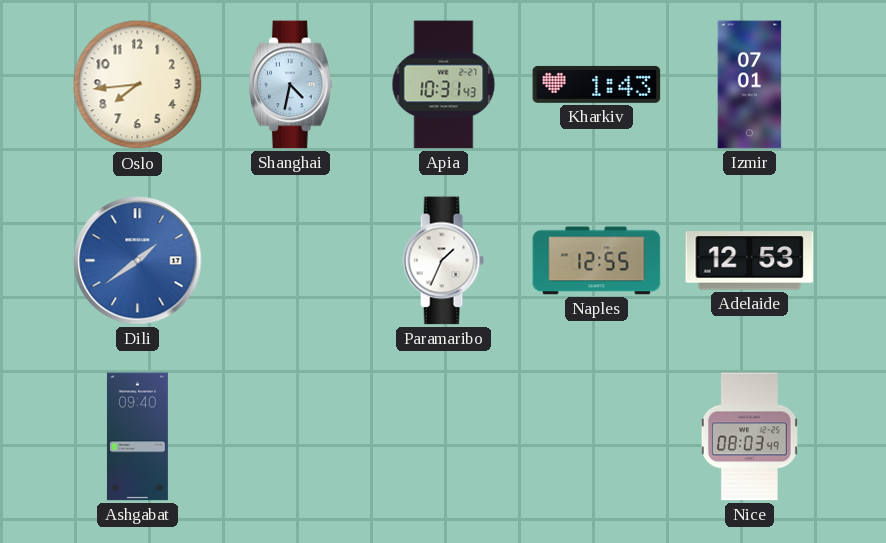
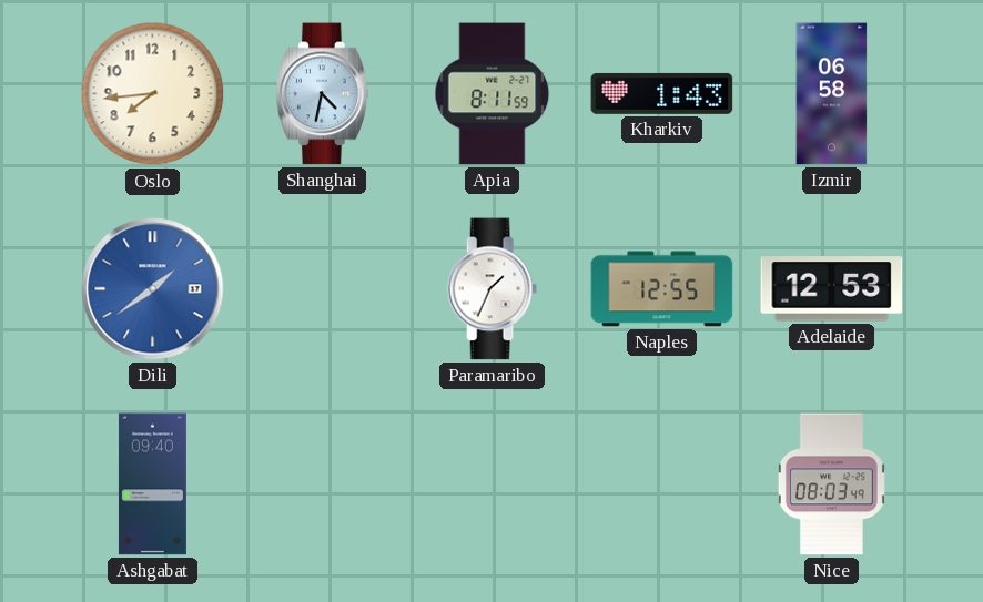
Apia: 10:31 -> 8:11
Izmir: 07:01 -> 06:58
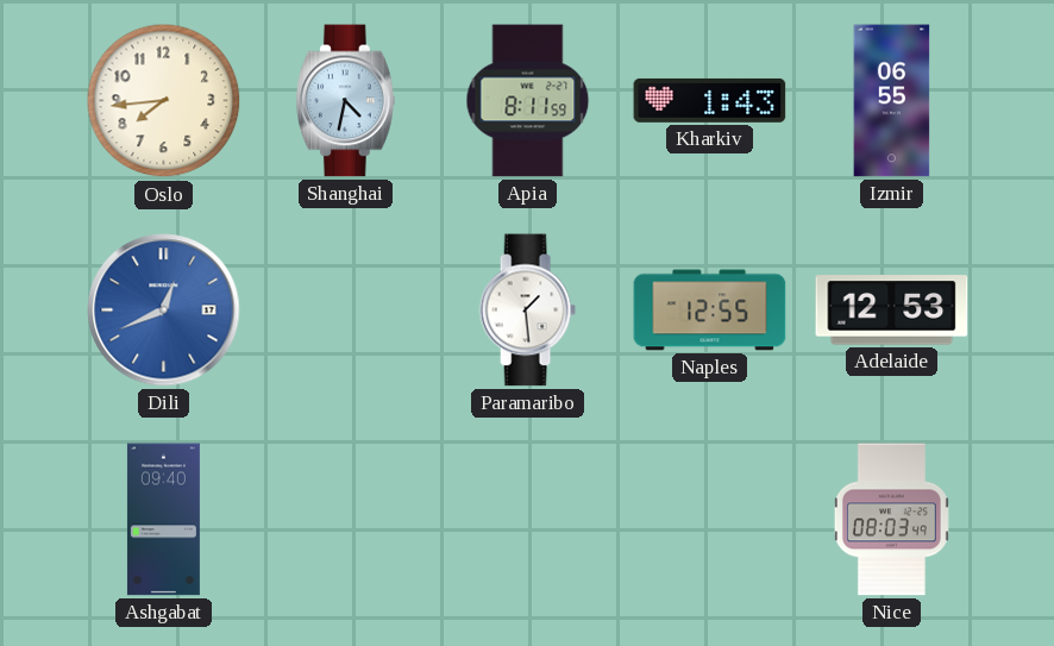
Izmir: 06:58 -> 06:55
Dili: 1:39 -> 12:41
Paramaribo: 1:34 -> 1:29
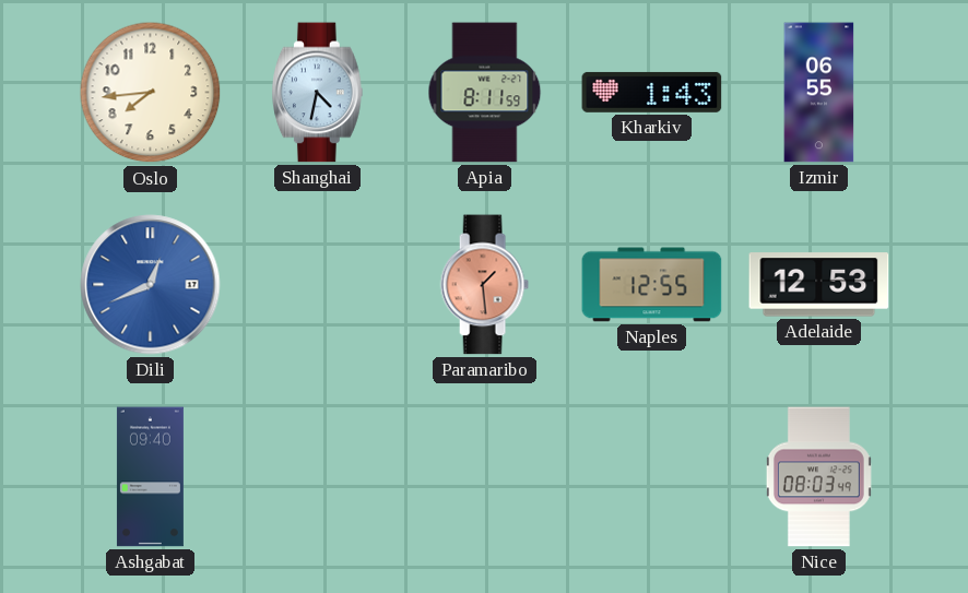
Paramaribo dial: white -> salmon
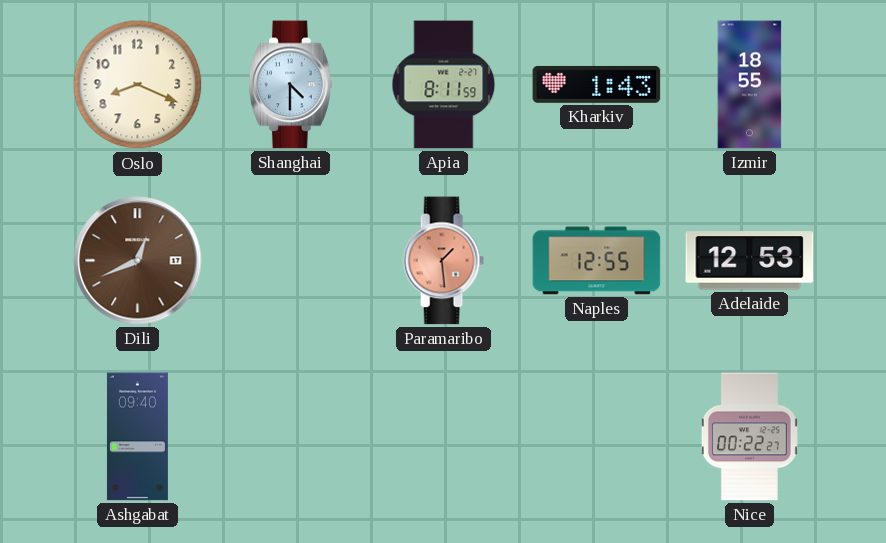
Oslo: 7:44 -> 8:19
Shanghai: 4:32 -> 4:30
Izmir: 06:55 -> 18:55
Dili dial: blue -> brown
Nice: 08:03 -> 00:22
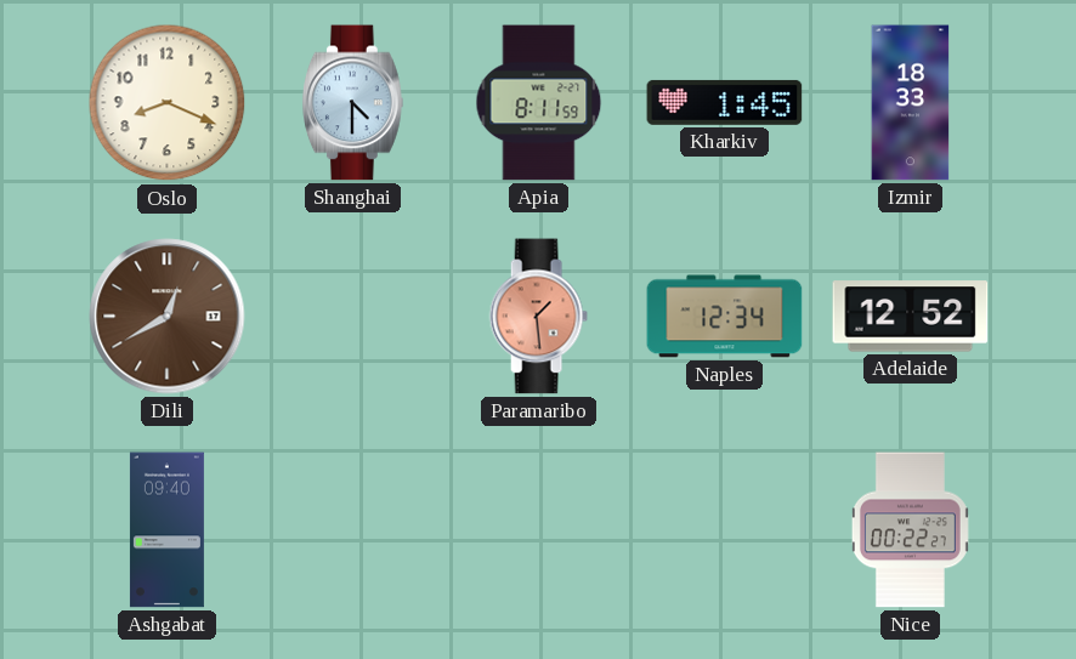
Kharkiv: 1:43 -> 1:45
Izmir: 18:55 -> 18:33
Dili: 12:41 -> 12:40
Naples: 12:55 -> 12:34
Adelaide: 12:53 -> 12:52
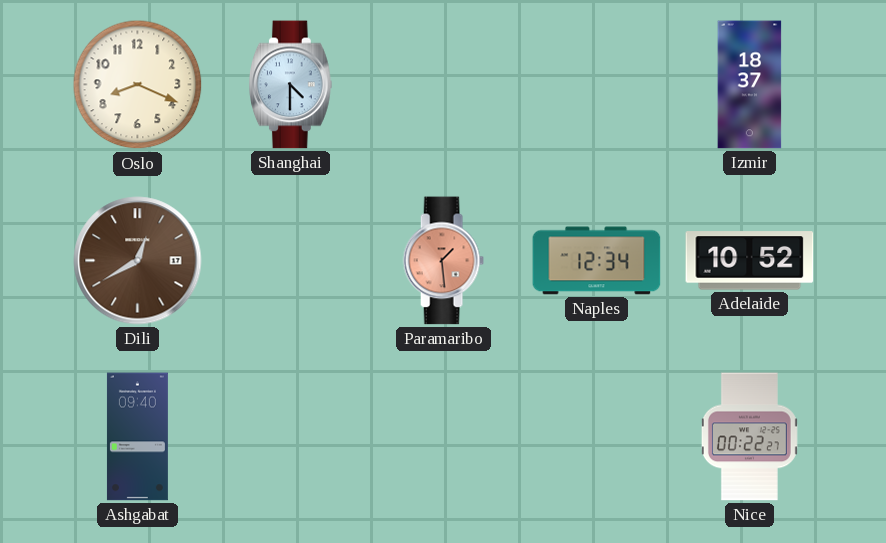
Apia: 8:11 -> none
Kharkiv: 1:45 -> none
Izmir: 18:33 -> 18:37
Adelaide: 12:52 -> 10:52
